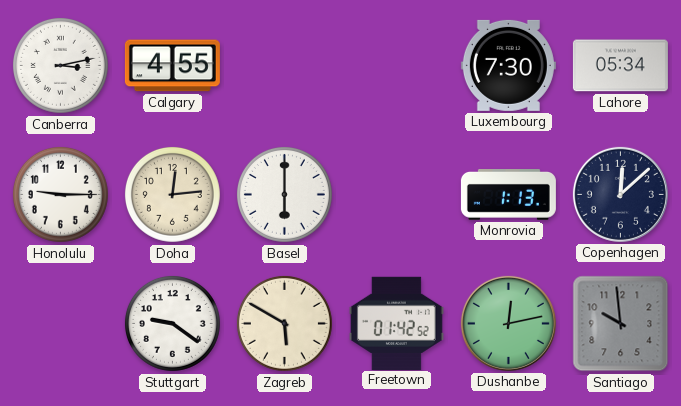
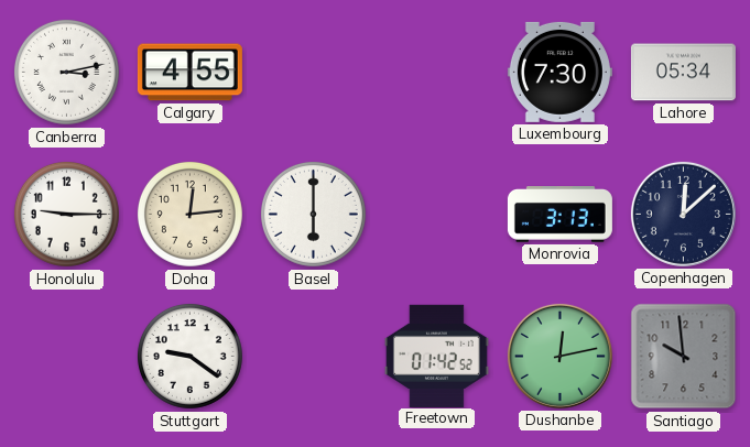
Monrovia: 1:13 -> 3:13
Zagreb: 5:50 -> none
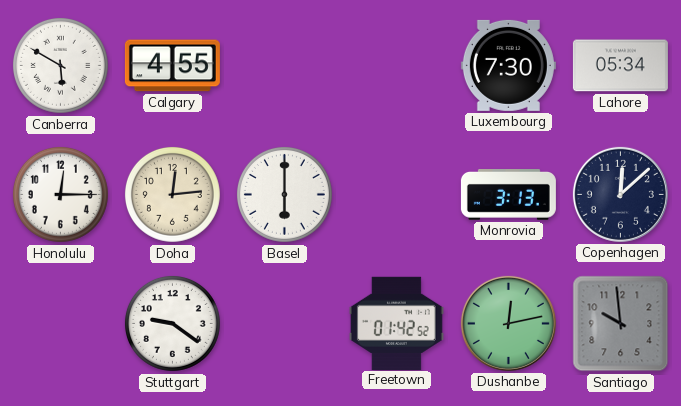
Canberra: 3:13 -> 5:50
Honolulu: 9:15 -> 12:15
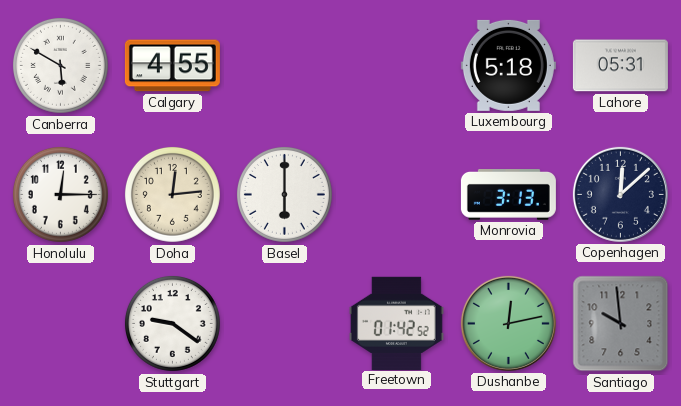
Luxembourg: 7:30 -> 5:18
Lahore: 05:34 -> 05:31
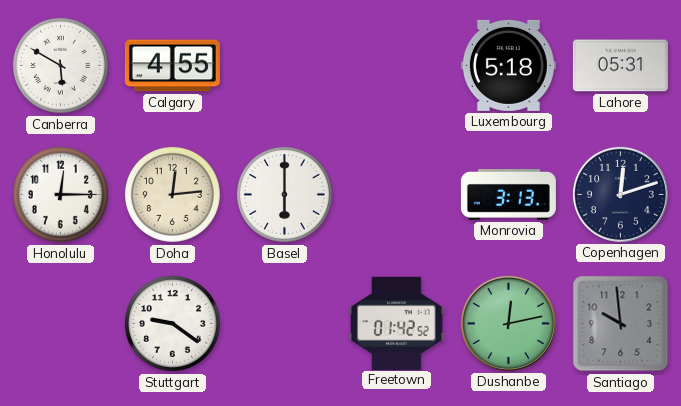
Copenhagen: 12:08 -> 12:12
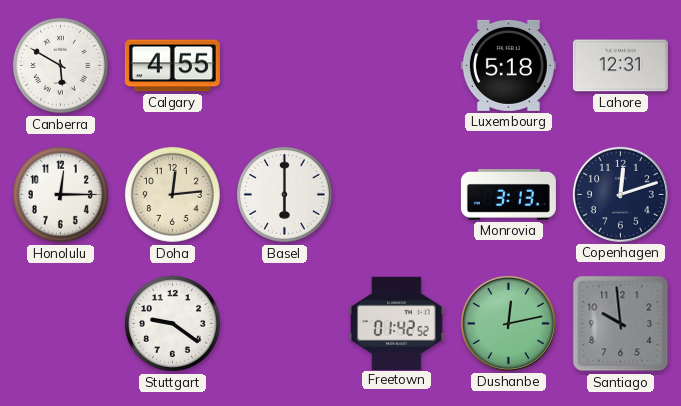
Lahore: 05:31 -> 12:31
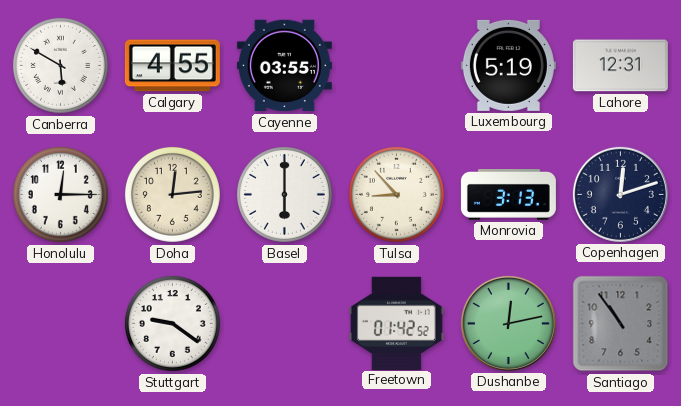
Cayenne: none -> 03:55
Luxembourg: 5:18 -> 5:19
Tulsa: none -> 8:53
Santiago: 9:59 -> 10:54
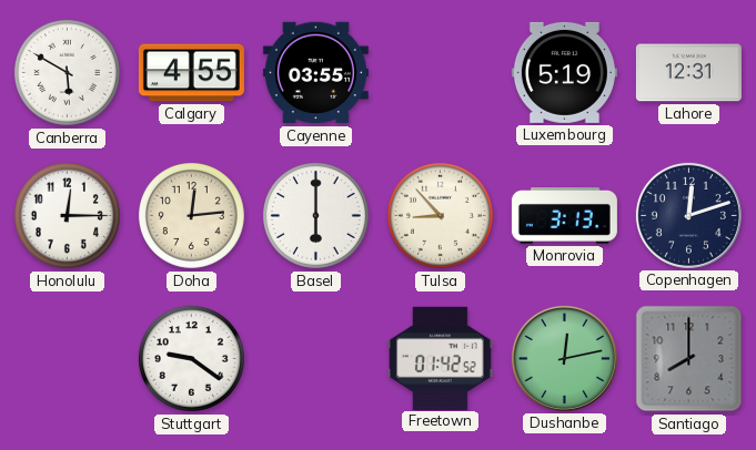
Santiago: 10:54 -> 8:00
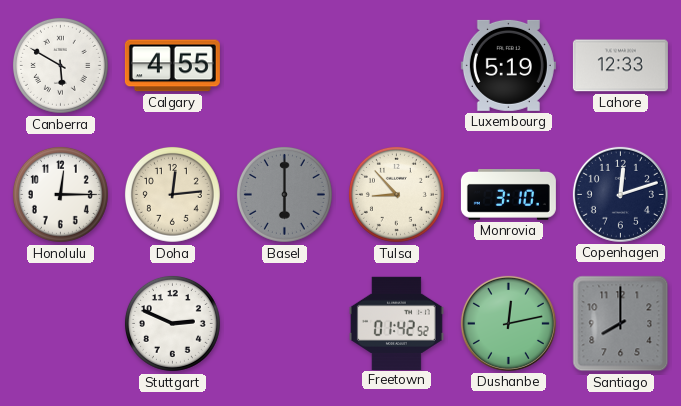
Cayenne: 03:55 -> none
Lahore: 12:31 -> 12:33
Basel dial: white -> grey
Monrovia: 3:13 -> 3:10
Stuttgart: 9:21 -> 2:49
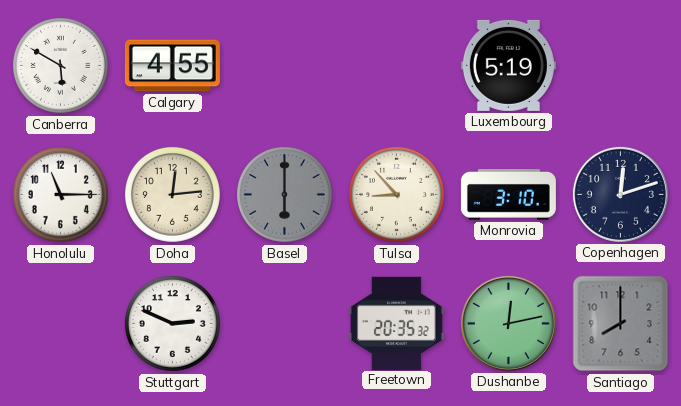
Lahore: 12:33 -> none
Honolulu: 12:15 -> 11:15
Freetown: 01:42 -> 20:35
